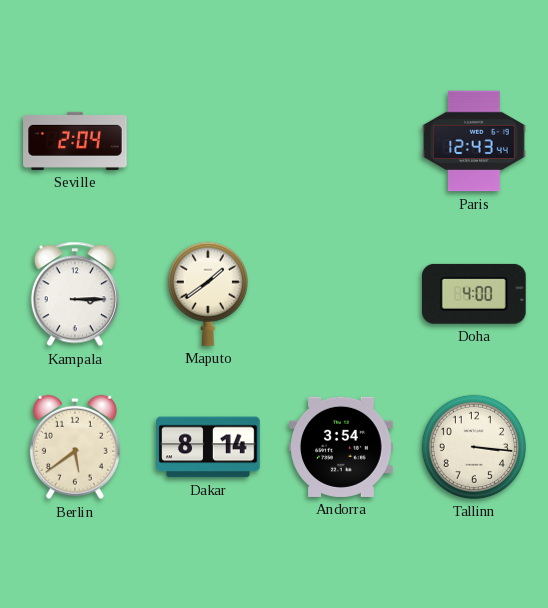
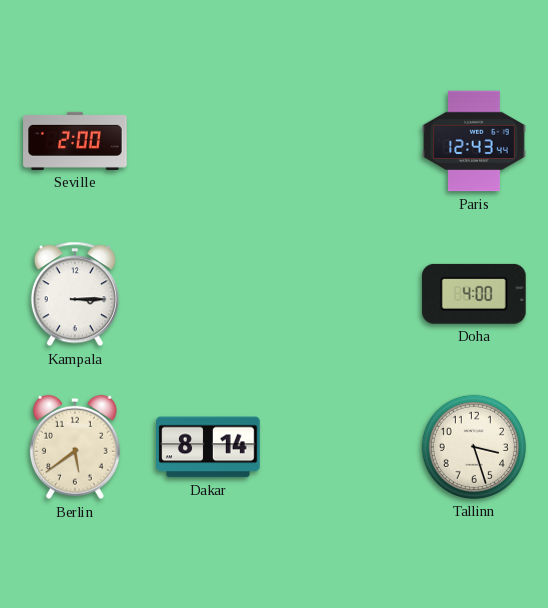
Seville: 2:04 -> 2:00
Maputo: 1:39 -> none
Andorra: 3:54 -> none
Tallinn: 3:16 -> 3:27
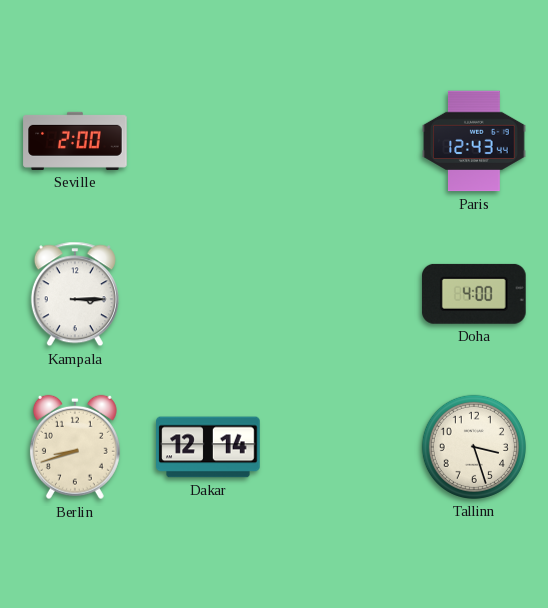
Berlin: 5:39 -> 8:42
Dakar: 8:14 -> 12:14
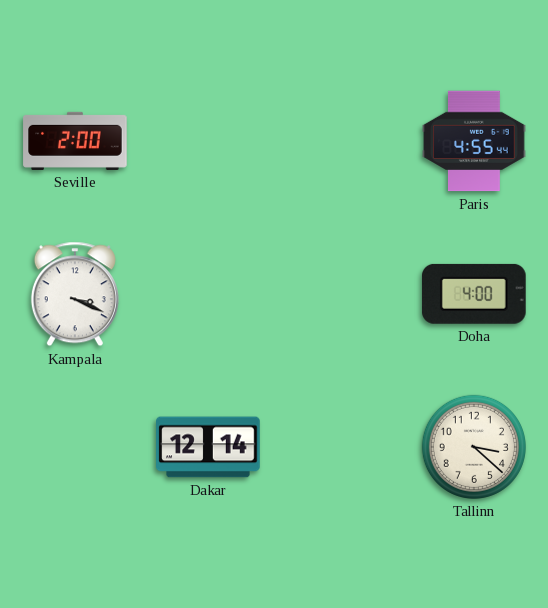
Paris: 12:43 -> 4:55
Kampala: 3:15 -> 3:19
Berlin: 8:42 -> none
Tallinn: 3:27 -> 3:22
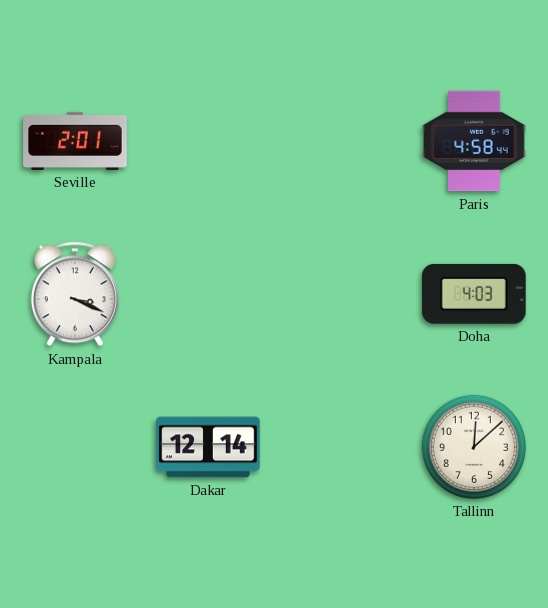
Seville: 2:00 -> 2:01
Paris: 4:55 -> 4:58
Doha: 4:00 -> 4:03
Tallinn: 3:22 -> 12:08
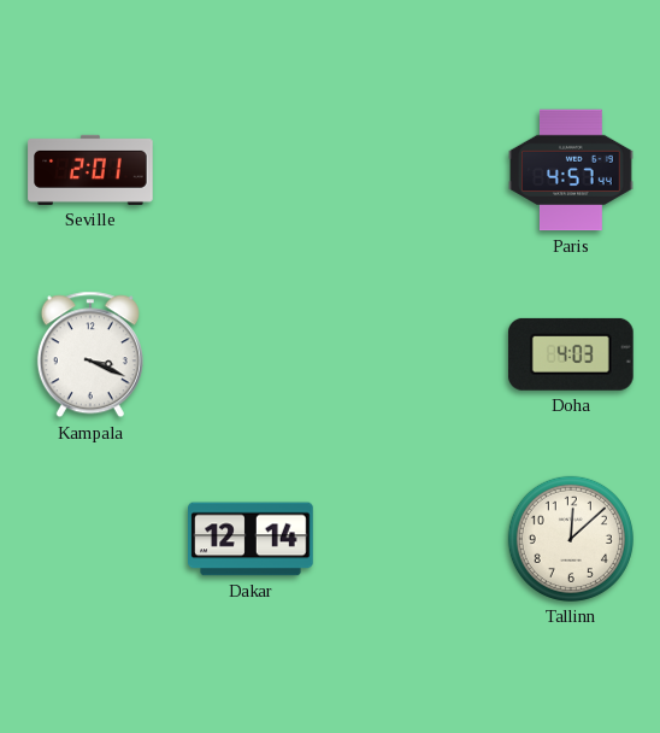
Paris: 4:58 -> 4:57
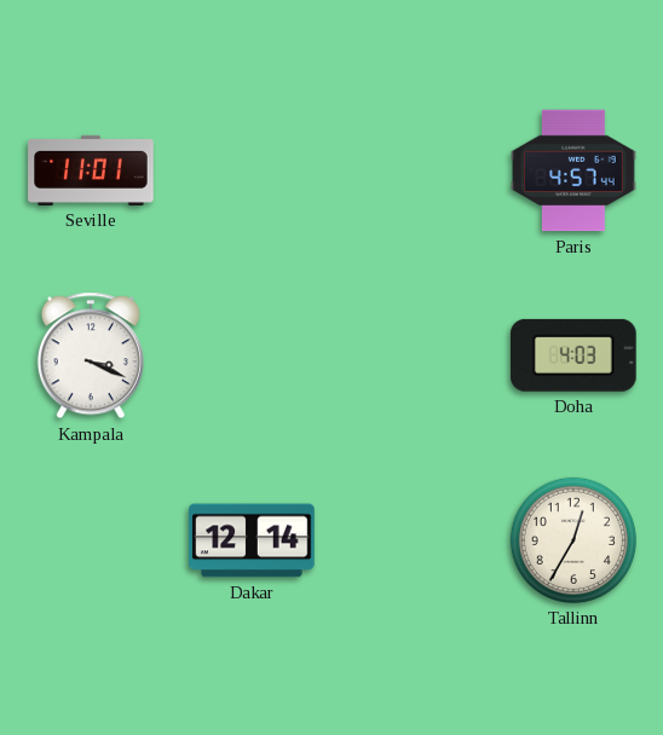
Seville: 2:01 -> 11:01
Tallinn: 12:08 -> 12:35
